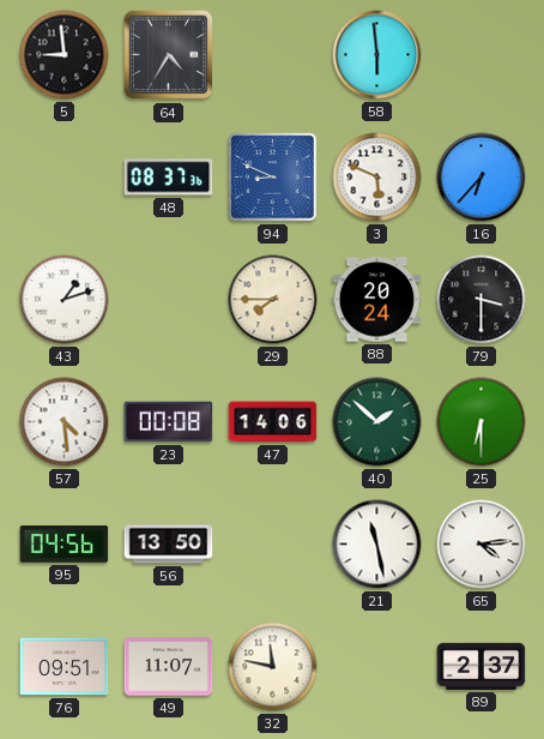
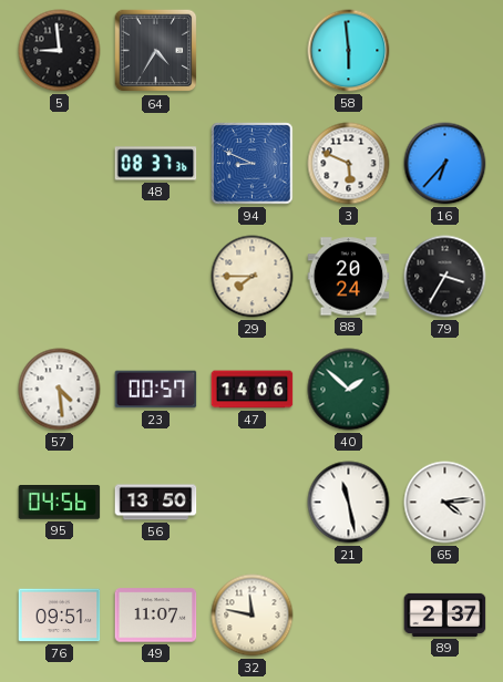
43: 1:12 -> none
79: 3:30 -> 3:35
23: 00:08 -> 00:57
25: 6:30 -> none
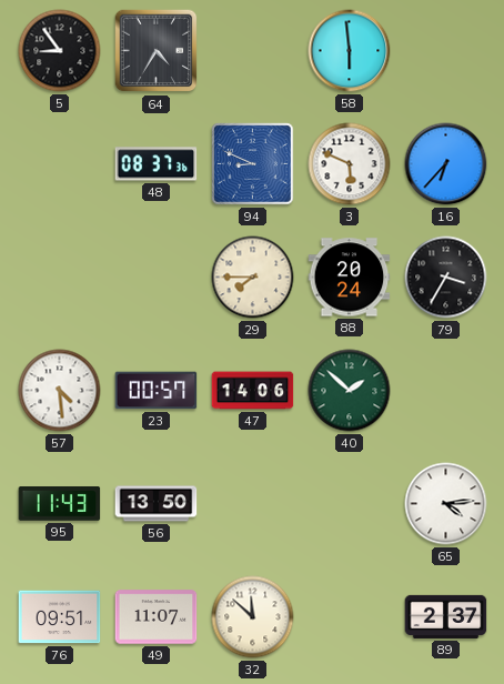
5: 8:59 -> 8:54
95: 04:56 -> 11:43
21: 11:28 -> none
32: 11:47 -> 11:52
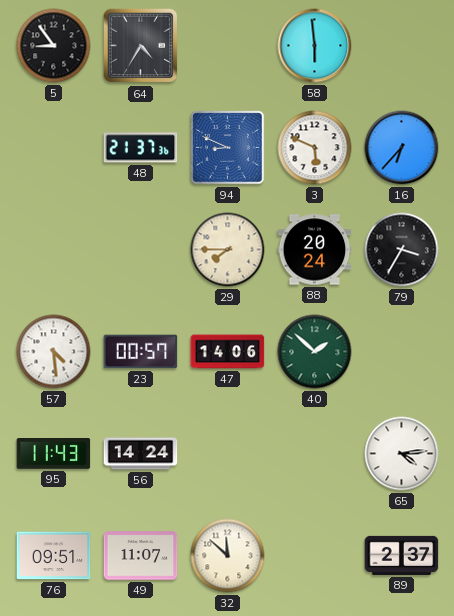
48: 08:37 -> 21:37
56: 13:50 -> 14:24
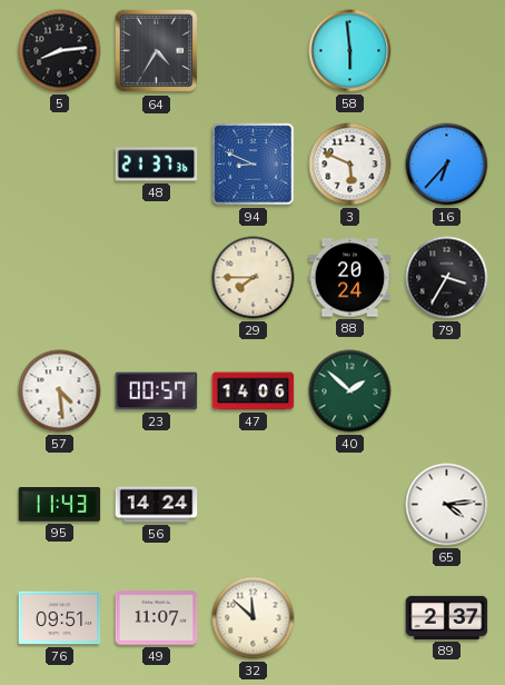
5: 8:54 -> 8:14
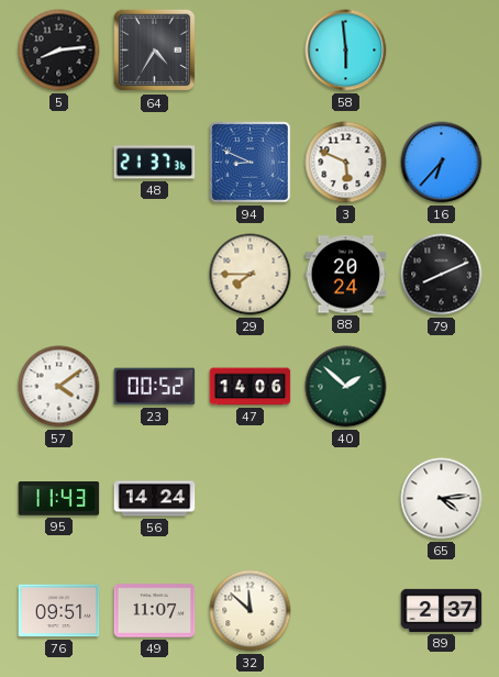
79: 3:35 -> 8:11
57: 4:29 -> 4:09
23: 00:57 -> 00:52
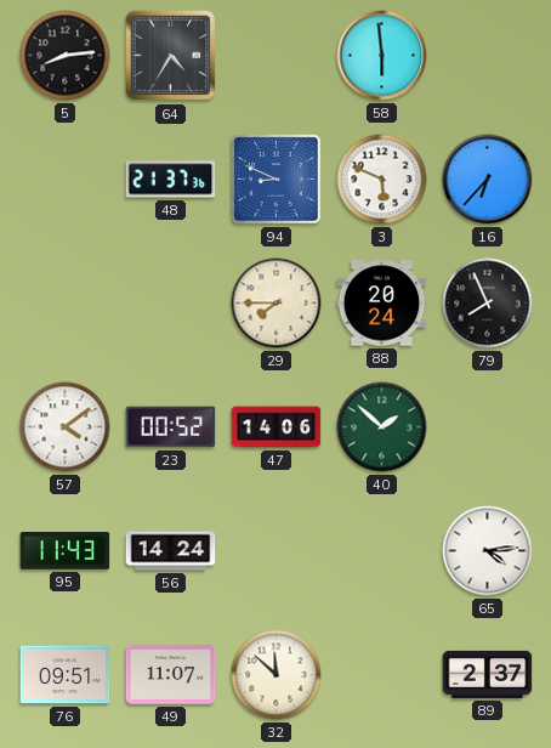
79: 8:11 -> 7:56
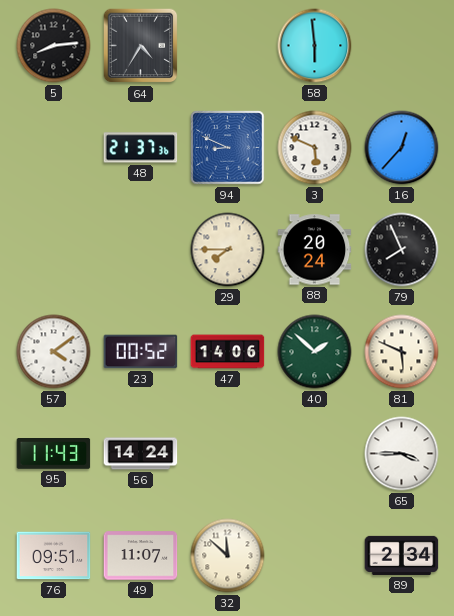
16: 6:37 -> 12:37
81: none -> 5:49
65: 4:14 -> 3:45
89: 2:37 -> 2:34
